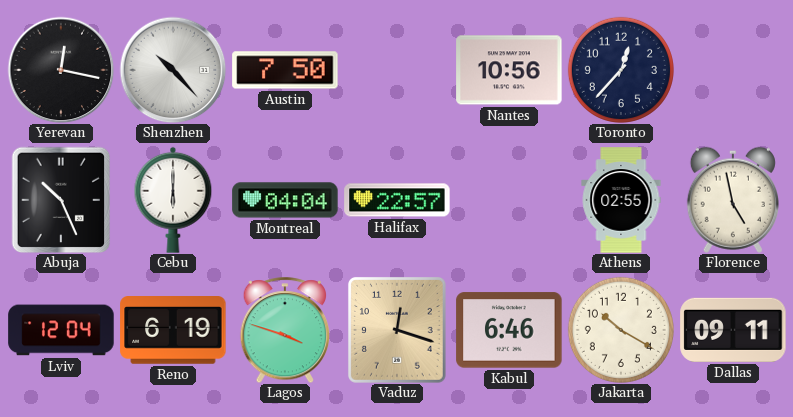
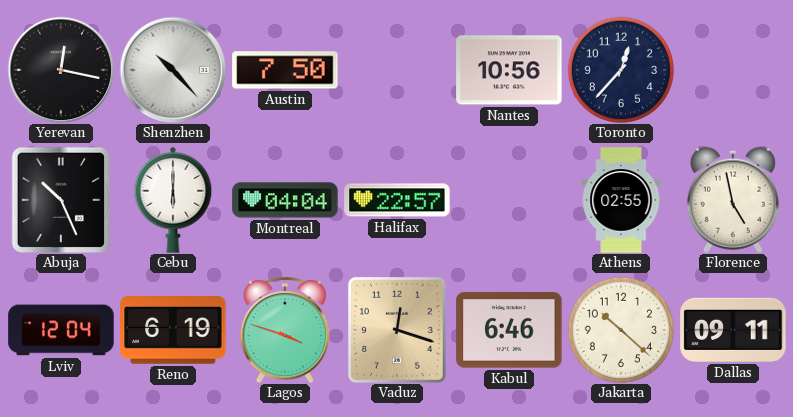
Jakarta: 10:20 -> 10:22
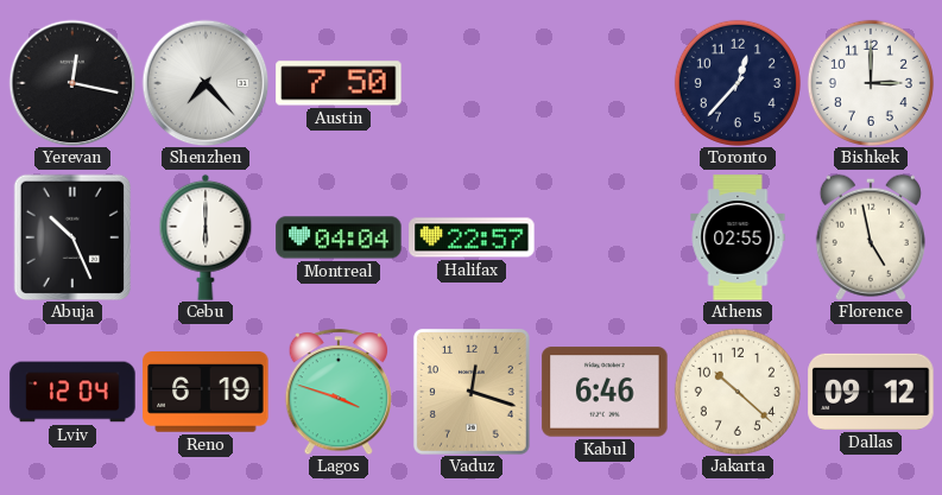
Shenzhen: 10:23 -> 7:23
Nantes: 10:56 -> none
Bishkek: none -> 3:00
Dallas: 09:11 -> 09:12
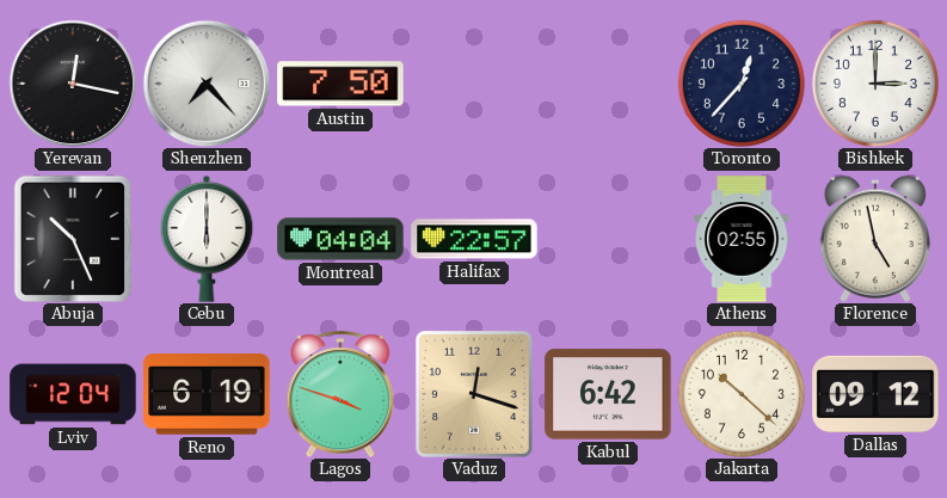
Kabul: 6:46 -> 6:42
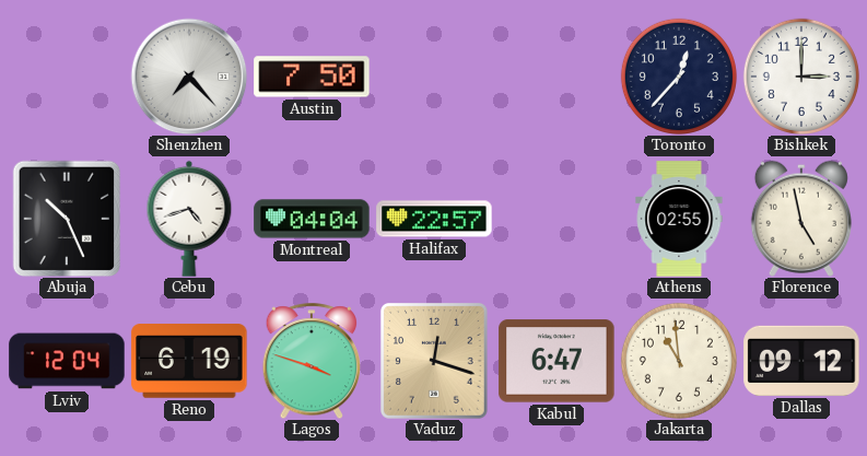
Yerevan: 12:17 -> none
Cebu: 6:00 -> 4:42
Kabul: 6:42 -> 6:47
Jakarta: 10:22 -> 10:59
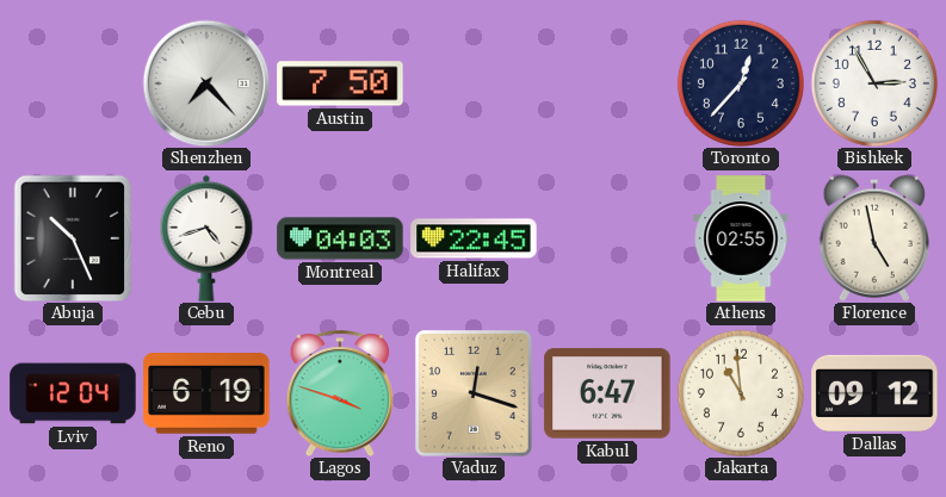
Bishkek: 3:00 -> 2:55
Montreal: 04:04 -> 04:03
Halifax: 22:57 -> 22:45
